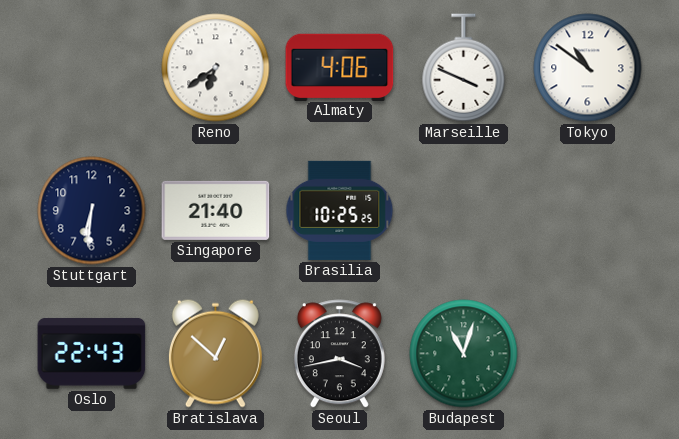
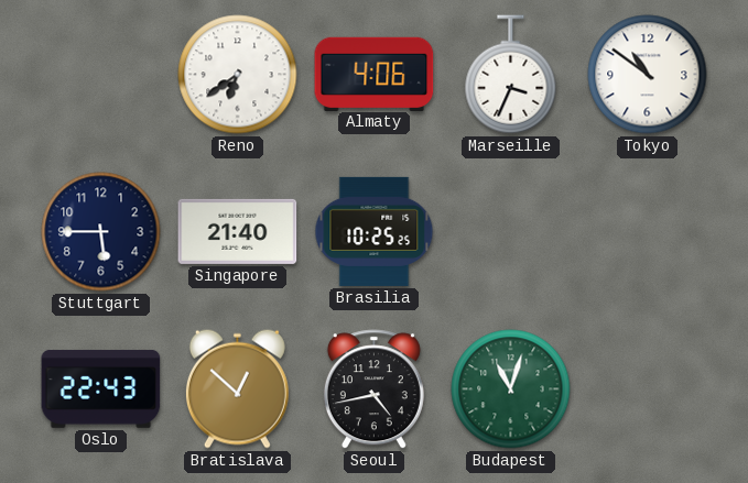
Marseille: 3:49 -> 3:34
Stuttgart: 6:31 -> 5:45
Seoul: 3:43 -> 4:43
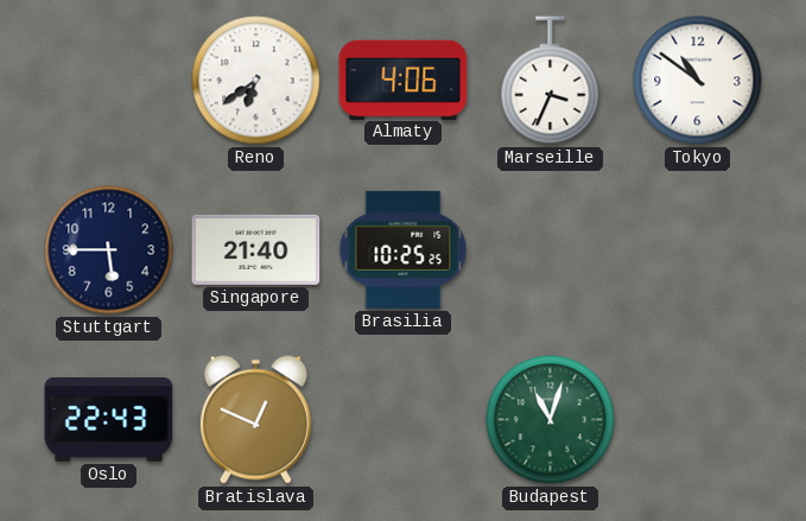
Bratislava: 12:52 -> 12:49
Seoul: 4:43 -> none
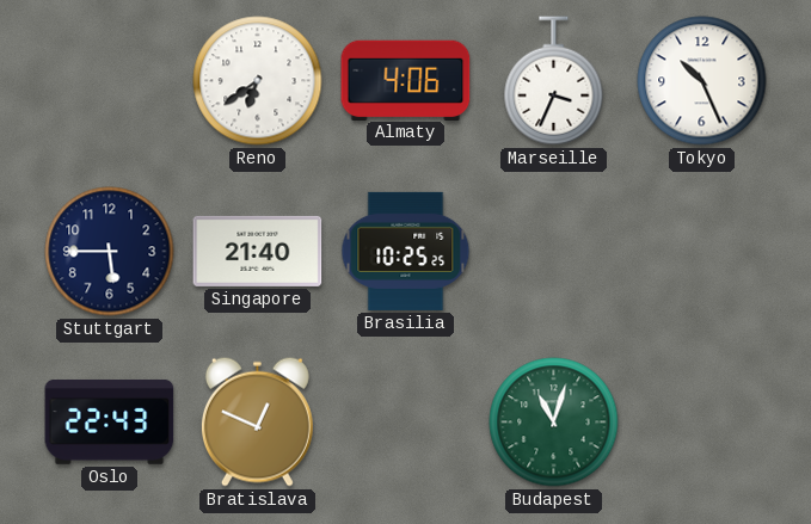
Tokyo: 10:51 -> 10:26
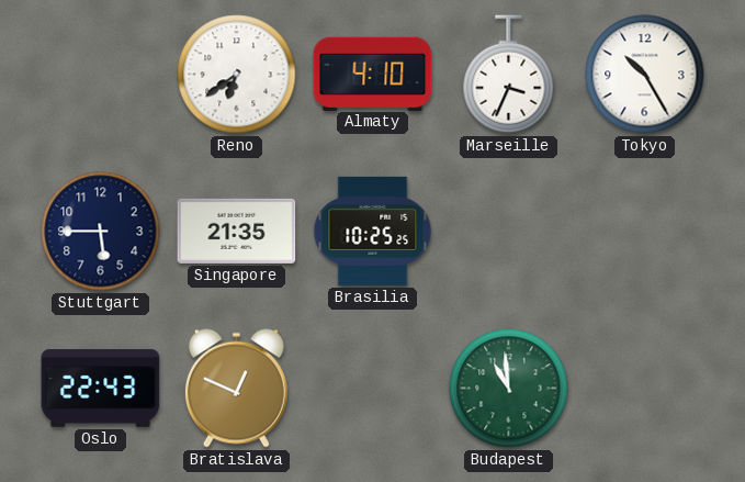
Almaty: 4:06 -> 4:10
Tokyo: 10:26 -> 10:25
Singapore: 21:40 -> 21:35
Budapest: 11:03 -> 10:59
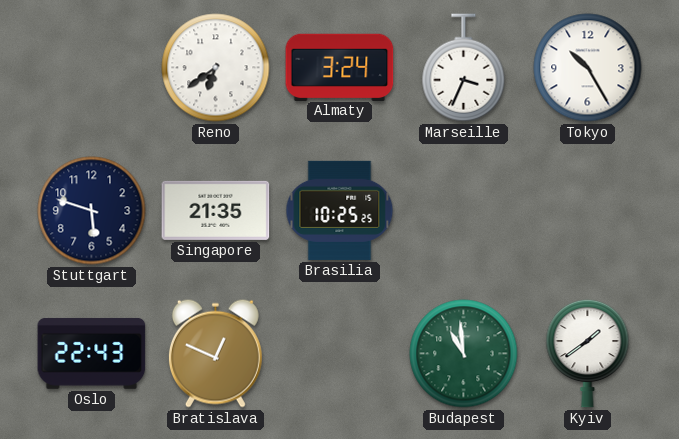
Almaty: 4:10 -> 3:24
Stuttgart: 5:45 -> 5:48
Kyiv: none -> 1:39
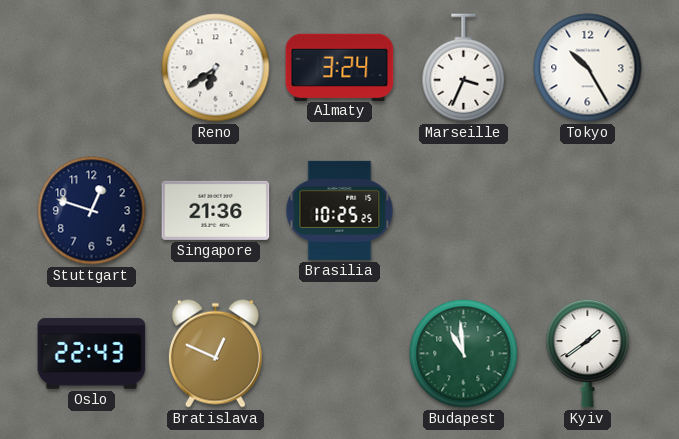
Stuttgart: 5:48 -> 12:48
Singapore: 21:35 -> 21:36
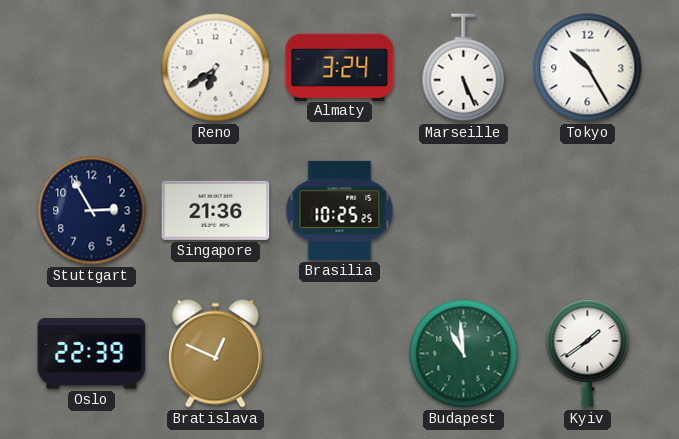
Marseille: 3:34 -> 5:26
Stuttgart: 12:48 -> 2:55
Oslo: 22:43 -> 22:39
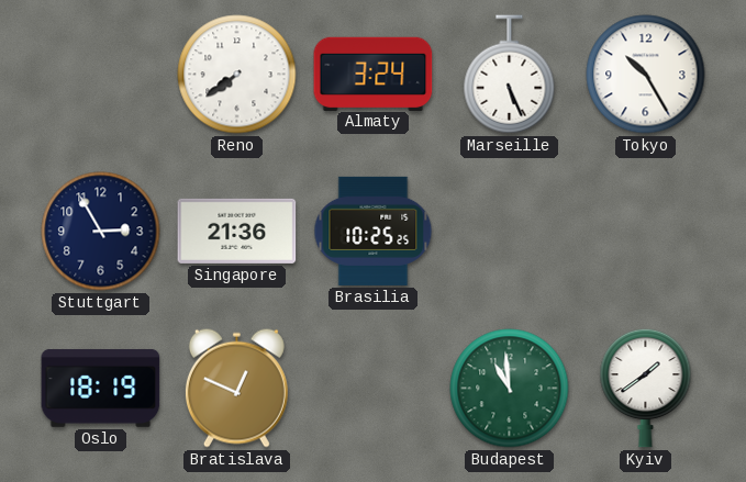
Reno: 6:39 -> 7:39
Oslo: 22:39 -> 18:19
